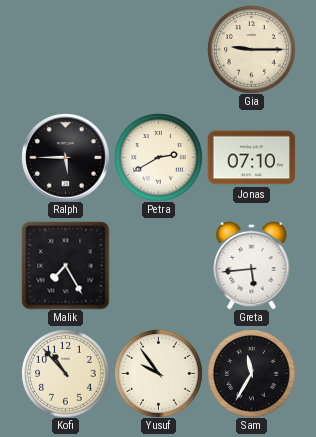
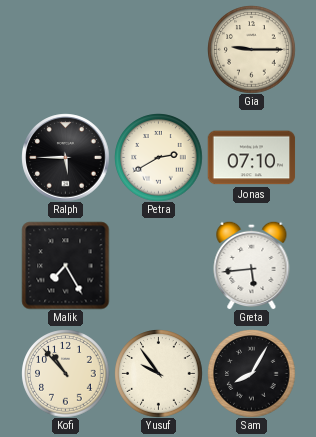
Sam: 11:35 -> 8:05
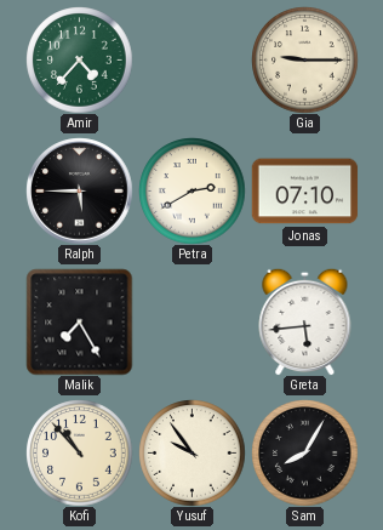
Amir: none -> 4:37
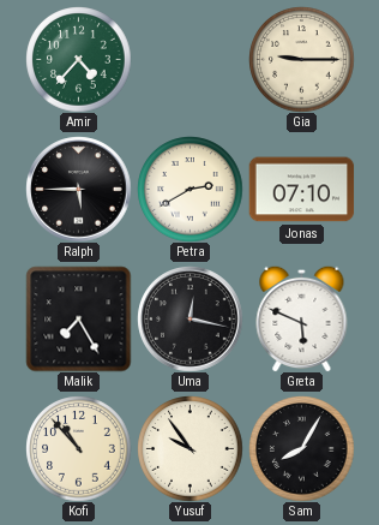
Uma: none -> 12:17
Greta: 5:44 -> 5:49
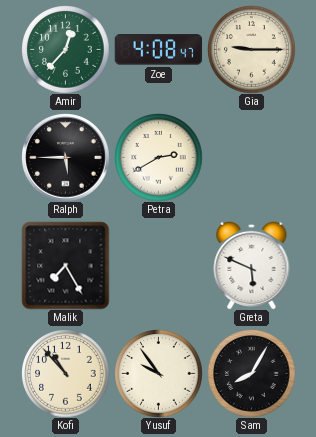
Amir: 4:37 -> 12:37
Zoe: none -> 4:08
Jonas: 07:10 -> none
Uma: 12:17 -> none
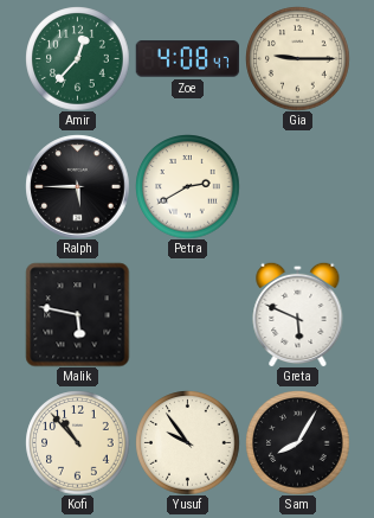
Malik: 7:25 -> 5:47
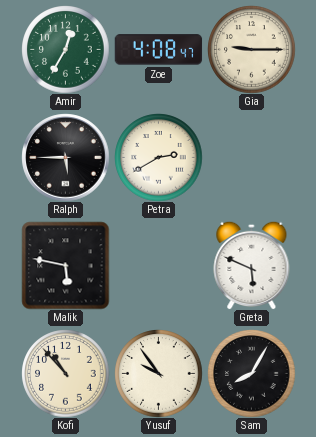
Amir: 12:37 -> 12:35
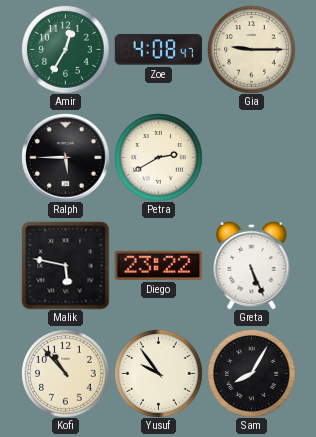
Diego: none -> 23:22
Greta: 5:49 -> 5:26
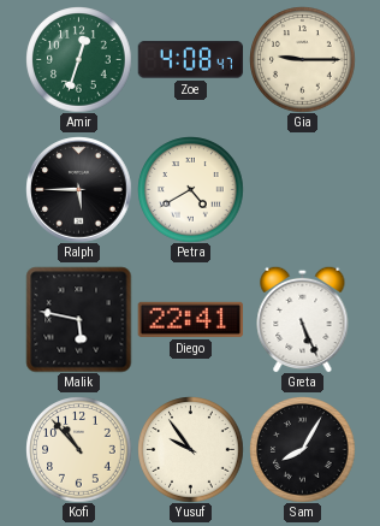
Amir: 12:35 -> 12:33
Petra: 2:40 -> 4:40
Diego: 23:22 -> 22:41
